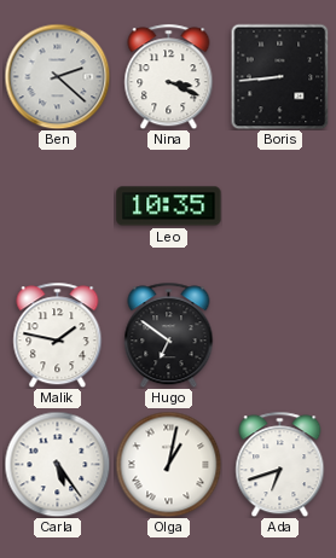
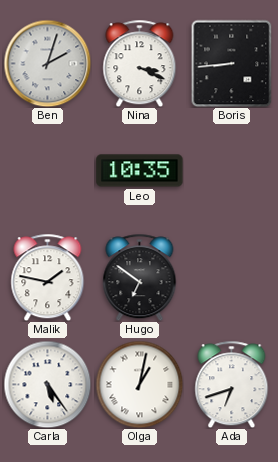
Ben: 2:22 -> 2:03
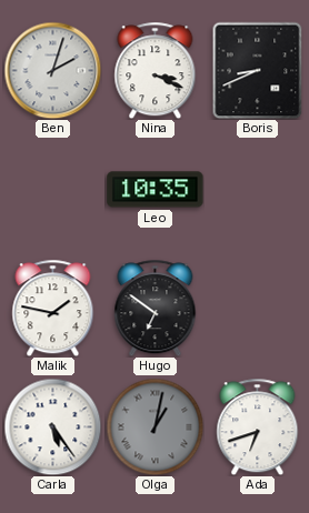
Boris: 8:44 -> 8:41
Olga dial: white -> grey
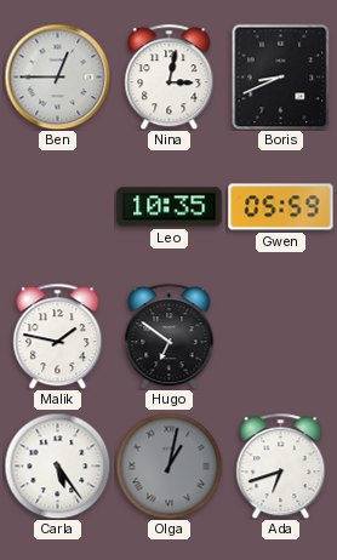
Ben: 2:03 -> 12:45
Nina: 3:19 -> 3:02
Gwen: none -> 05:59
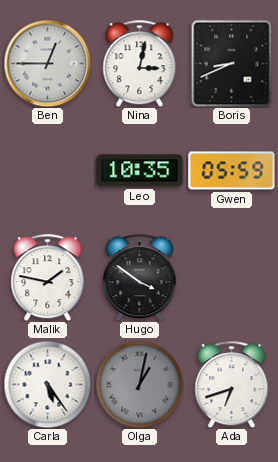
Hugo: 6:51 -> 3:51
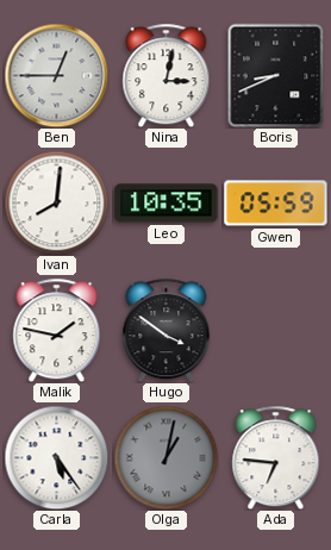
Ivan: none -> 8:01
Ada: 6:42 -> 6:46
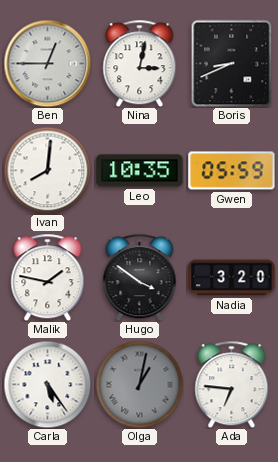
Nadia: none -> 3:20
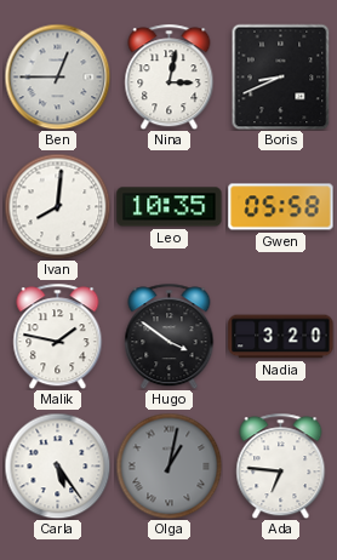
Gwen: 05:59 -> 05:58
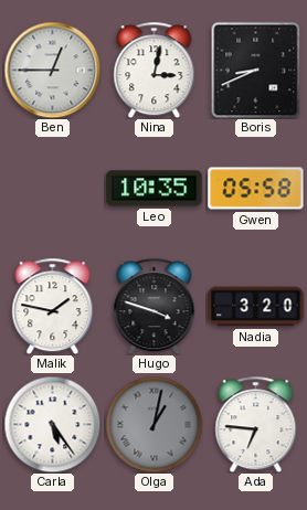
Ivan: 8:01 -> none
Hugo: 3:51 -> 3:48
